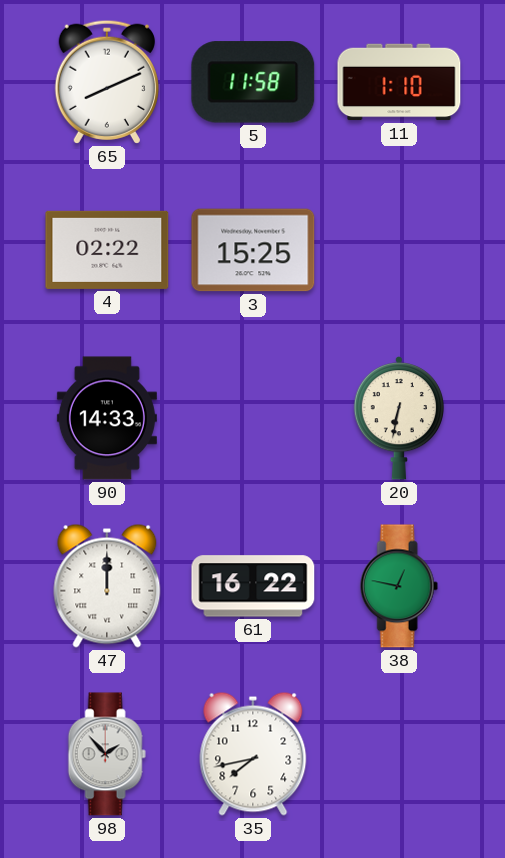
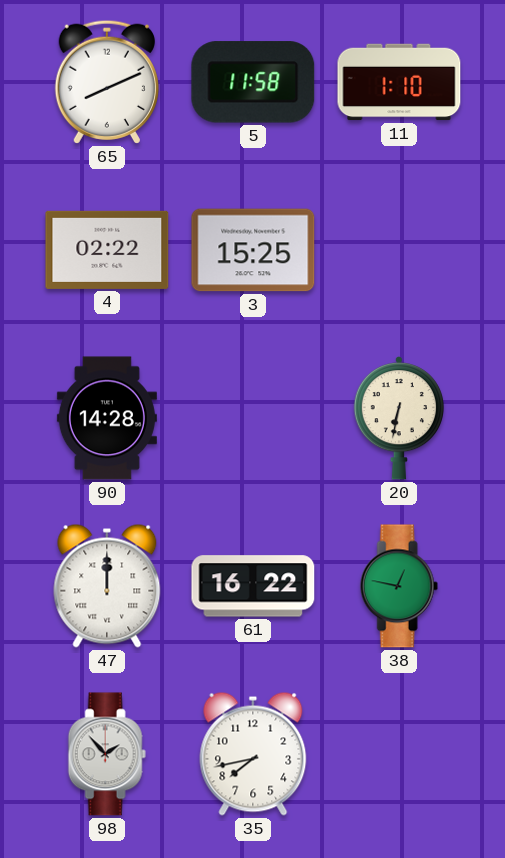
90: 14:33 -> 14:28
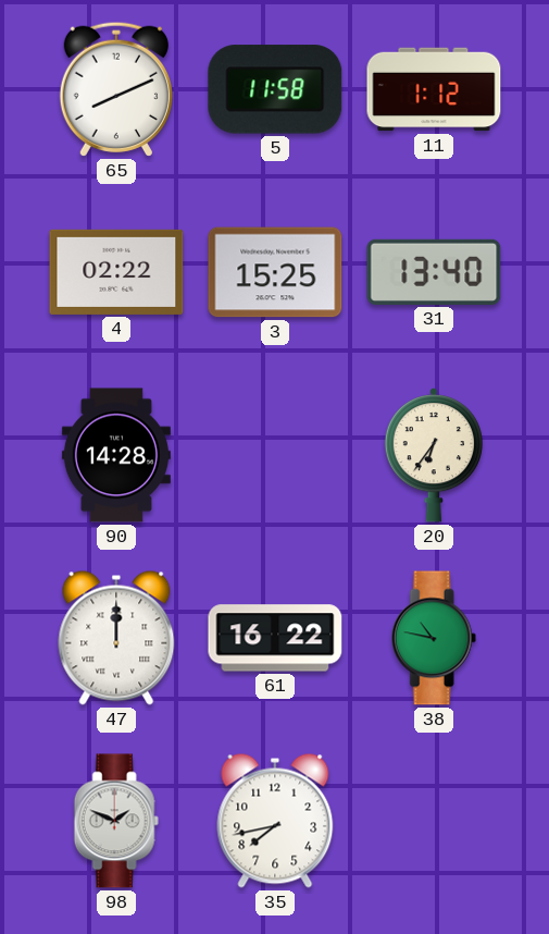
11: 1:10 -> 1:12
31: none -> 13:40
20: 6:32 -> 6:36
38: 12:47 -> 10:47
98: 1:53 -> 1:49
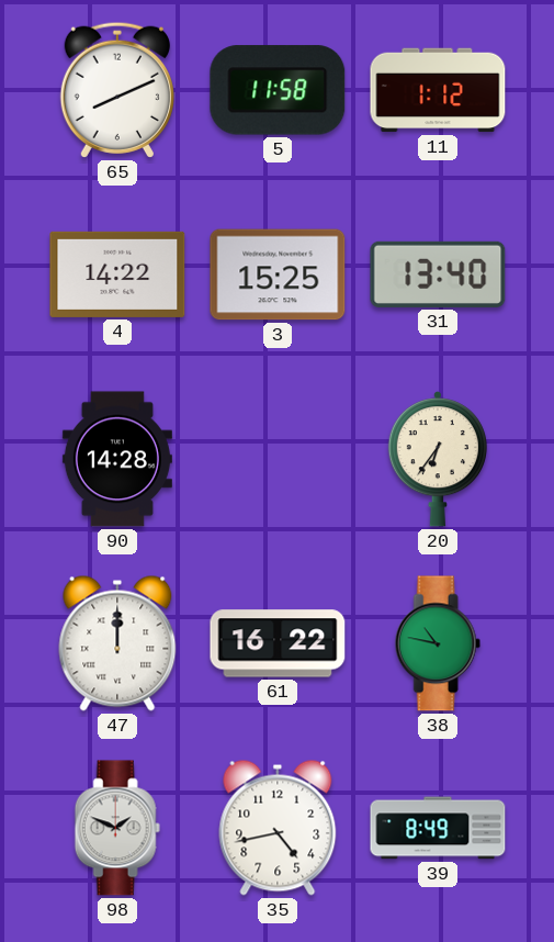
4: 02:22 -> 14:22
35: 7:43 -> 4:43
39: none -> 8:49
